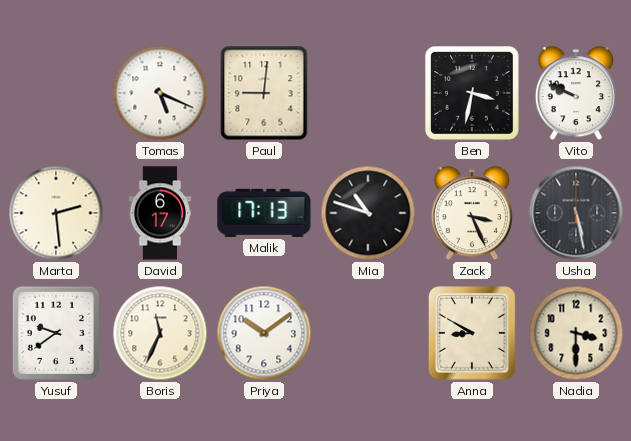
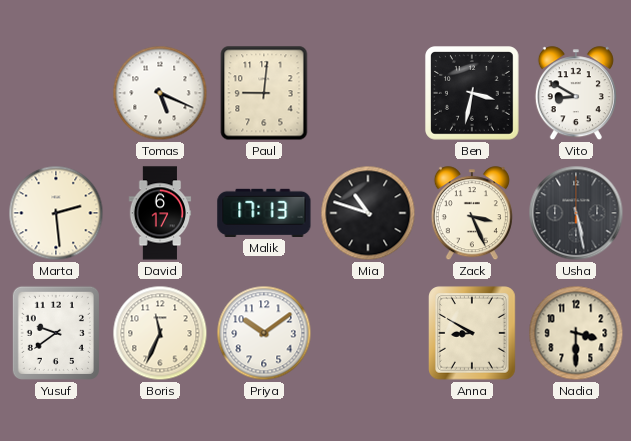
Vito: 9:49 -> 8:50
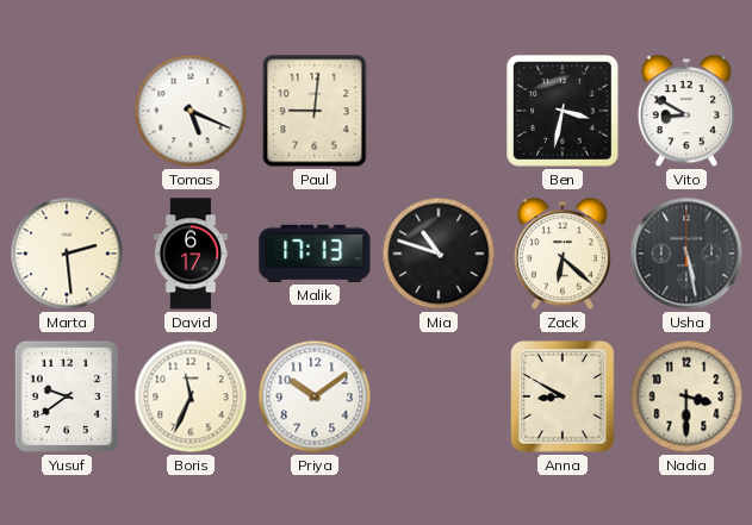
Zack: 3:26 -> 6:22
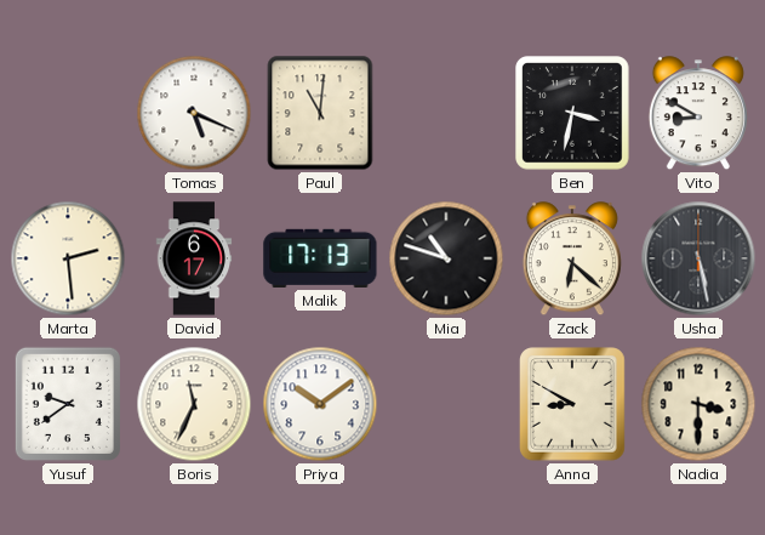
Paul: 9:01 -> 11:01
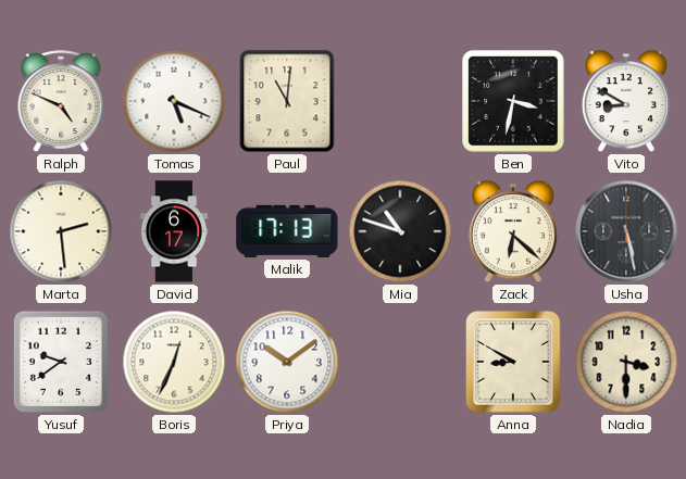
Ralph: none -> 4:49
Boris: 11:34 -> 12:34
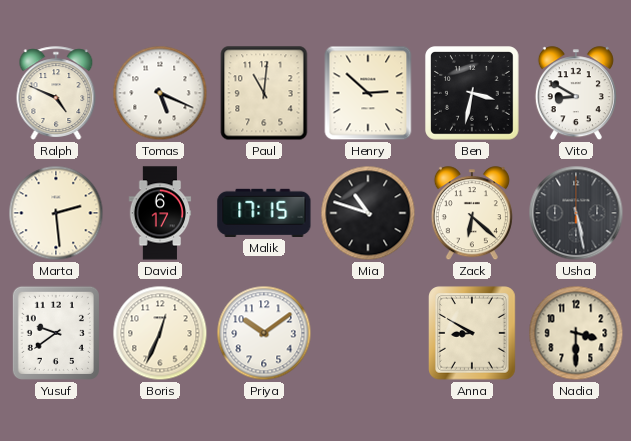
Henry: none -> 2:52
Malik: 17:13 -> 17:15
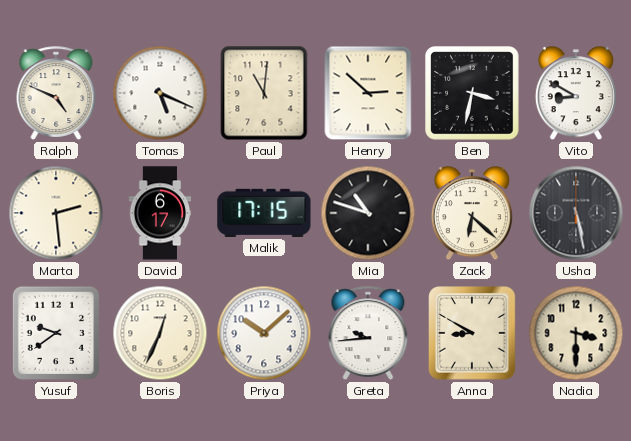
Priya: 10:09 -> 10:08
Greta: none -> 9:44
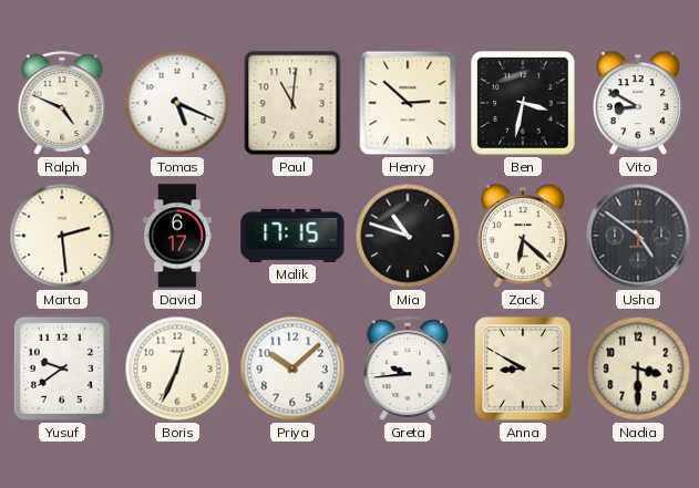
Usha: 5:28 -> 4:51
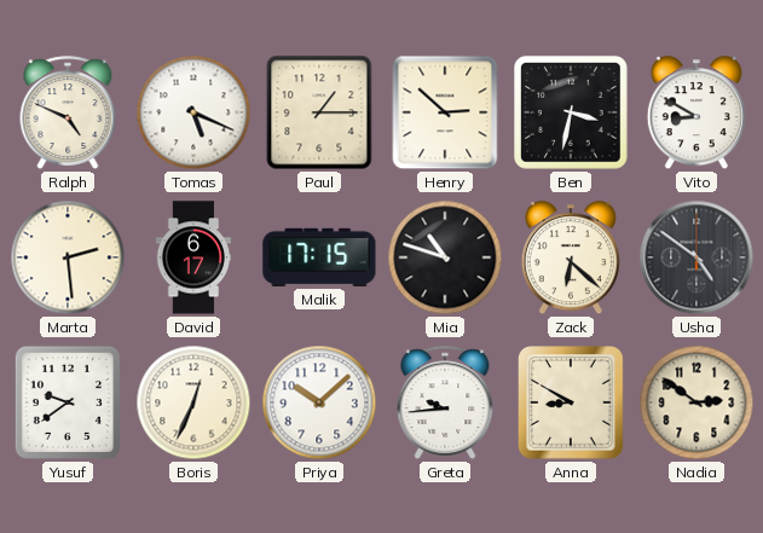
Paul: 11:01 -> 1:15
Nadia: 3:30 -> 2:51
